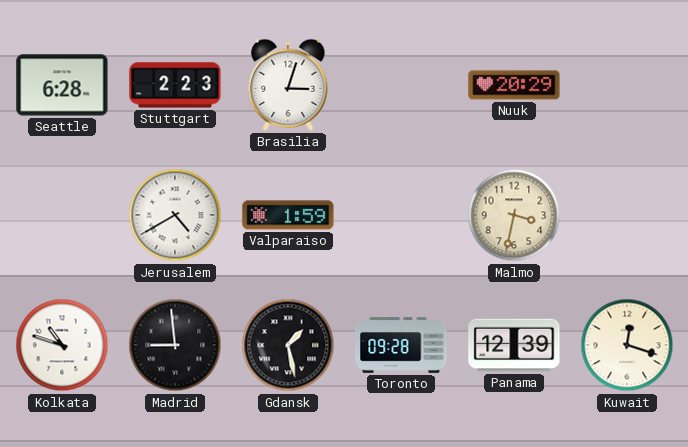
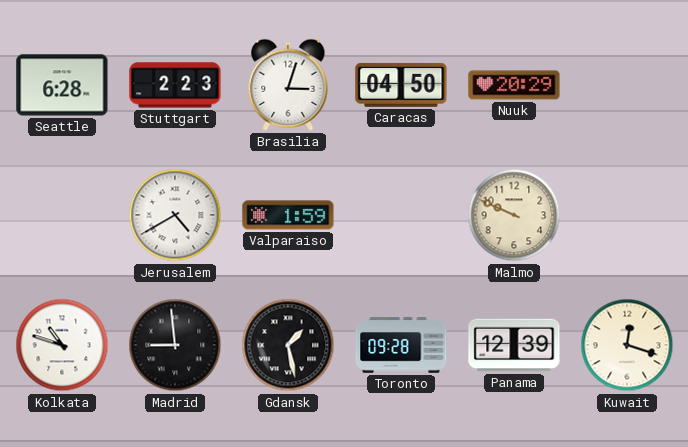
Caracas: none -> 04:50
Malmo: 3:32 -> 9:49
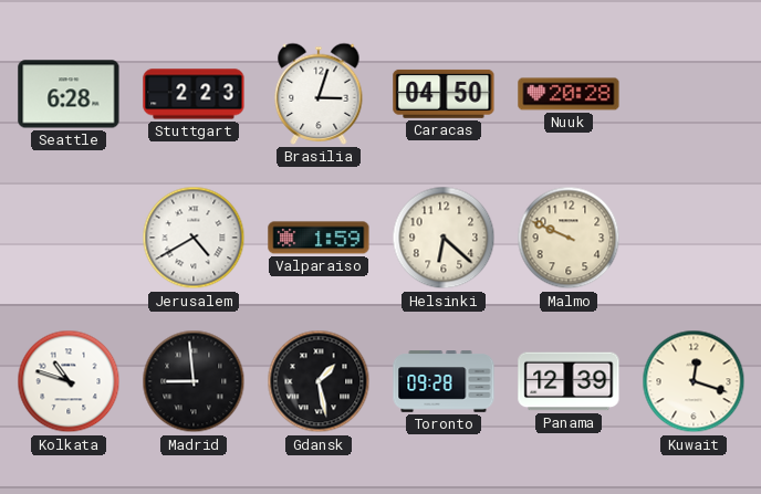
Nuuk: 20:29 -> 20:28
Helsinki: none -> 6:22
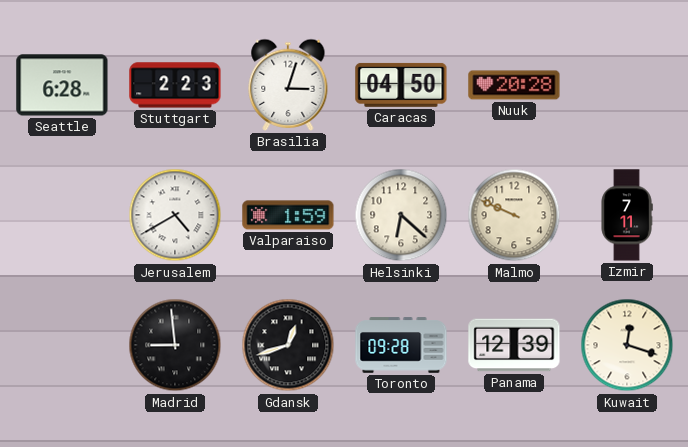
Izmir: none -> 7:11
Kolkata: 10:48 -> none
Gdansk: 1:28 -> 12:42
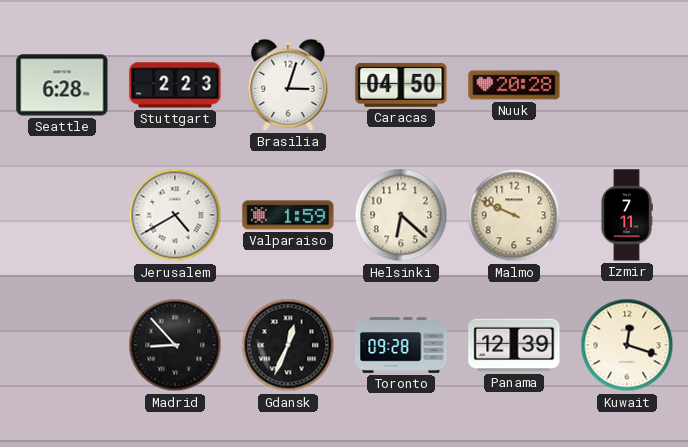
Madrid: 8:59 -> 8:53
Gdansk: 12:42 -> 12:34
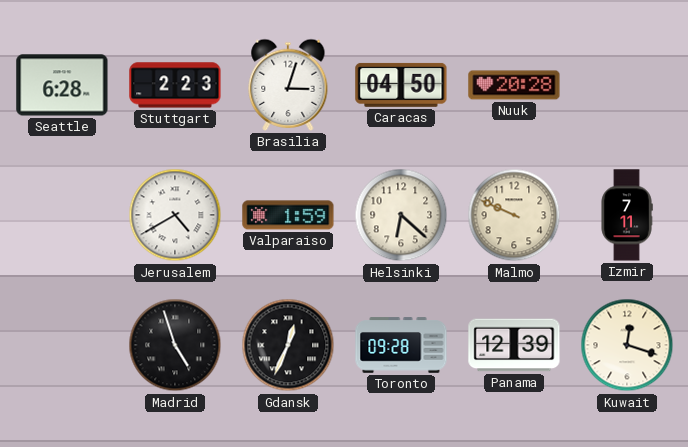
Madrid: 8:53 -> 4:57
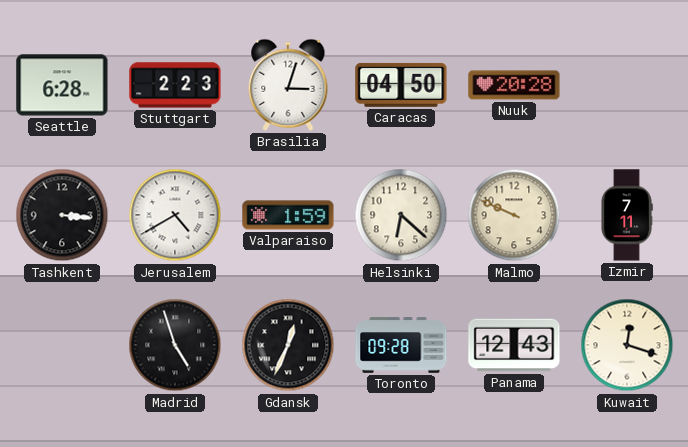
Tashkent: none -> 3:16
Panama: 12:39 -> 12:43
